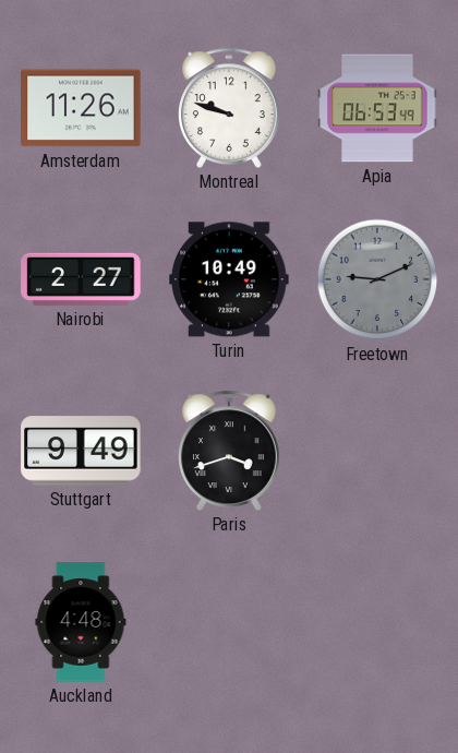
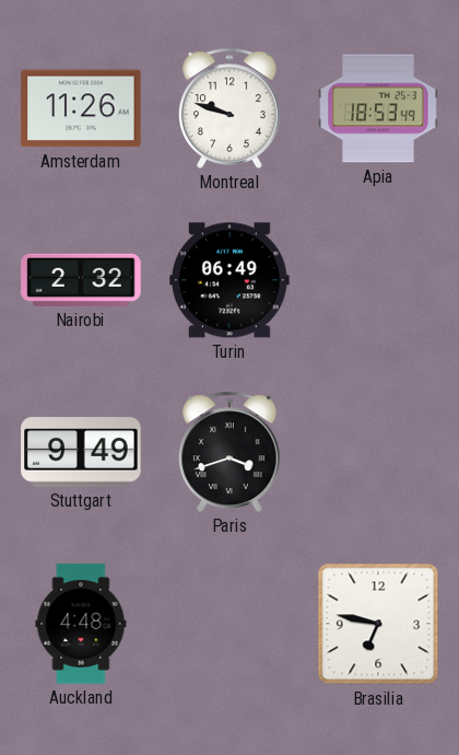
Apia: 06:53 -> 18:53
Nairobi: 2:27 -> 2:32
Turin: 10:49 -> 06:49
Freetown: 9:11 -> none
Brasilia: none -> 6:47
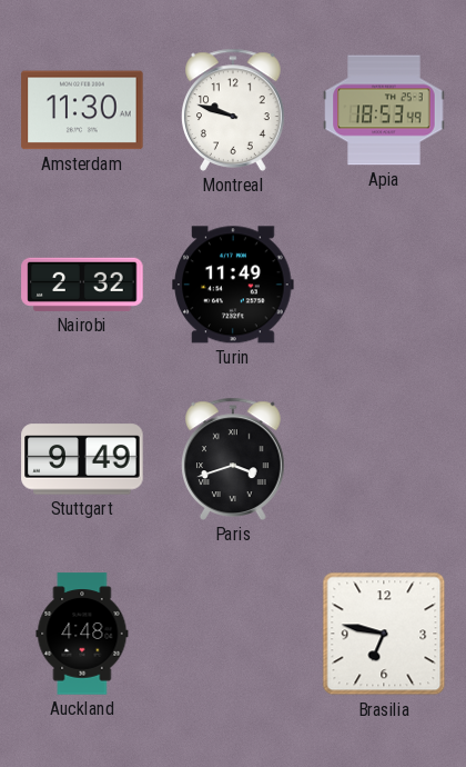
Amsterdam: 11:26 -> 11:30
Turin: 06:49 -> 11:49
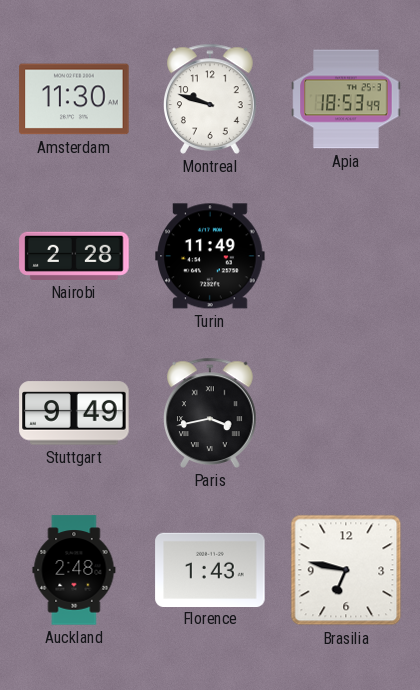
Nairobi: 2:32 -> 2:28
Paris: 3:42 -> 3:43
Auckland: 4:48 -> 2:48
Florence: none -> 1:43
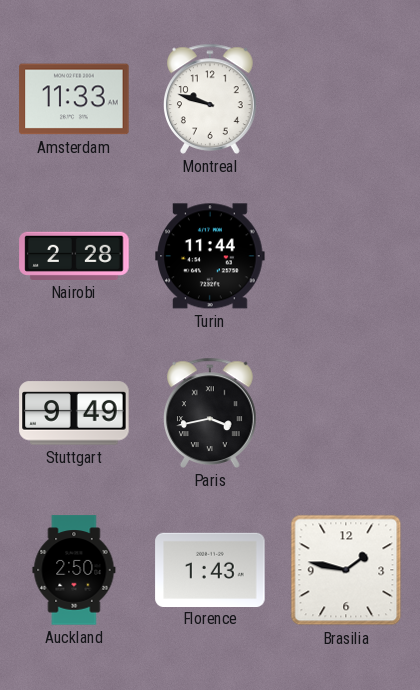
Amsterdam: 11:30 -> 11:33
Apia: 18:53 -> none
Turin: 11:49 -> 11:44
Auckland: 2:48 -> 2:50
Brasilia: 6:47 -> 1:47
